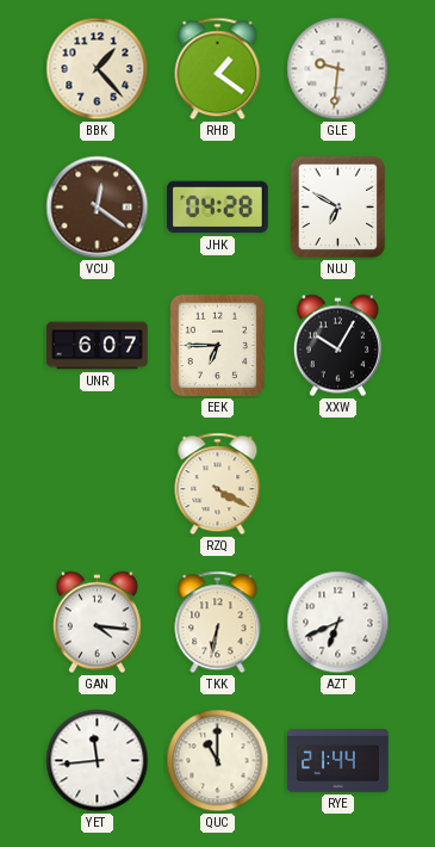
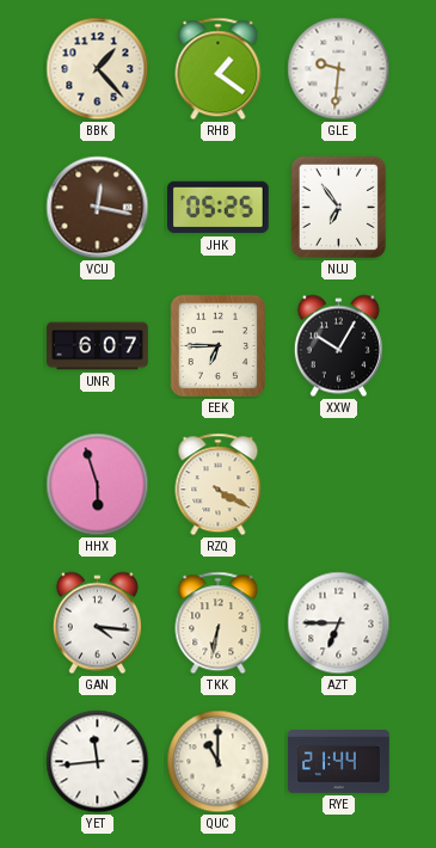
VCU: 12:21 -> 12:17
JHK: 04:28 -> 05:25
NUJ: 6:50 -> 6:54
HHX: none -> 5:57
AZT: 6:41 -> 6:45
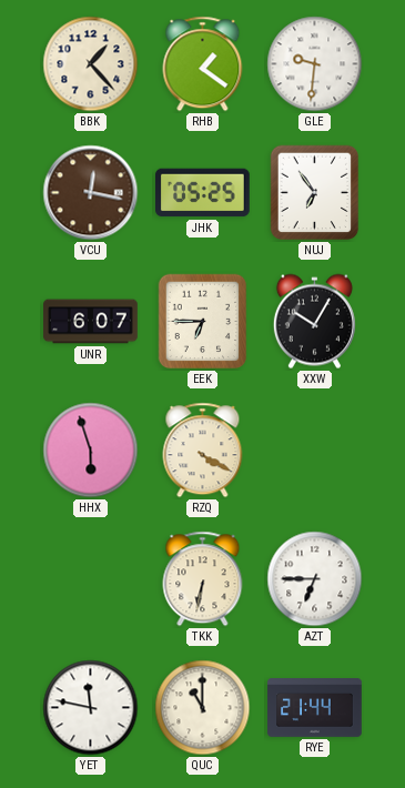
GAN: 4:16 -> none
YET: 11:44 -> 11:47
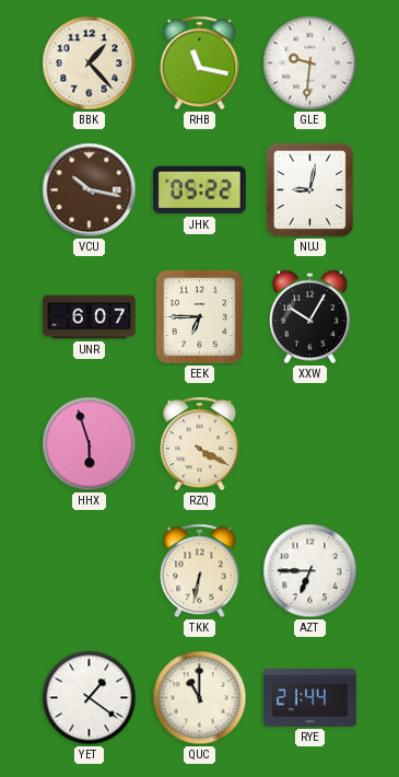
RHB: 1:21 -> 11:17
VCU: 12:17 -> 10:17
JHK: 05:25 -> 05:22
NUJ: 6:54 -> 9:02
YET: 11:47 -> 1:21
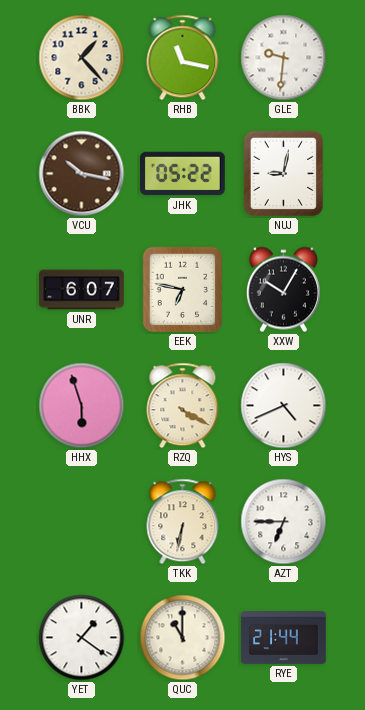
EEK: 6:45 -> 6:47
HYS: none -> 4:41
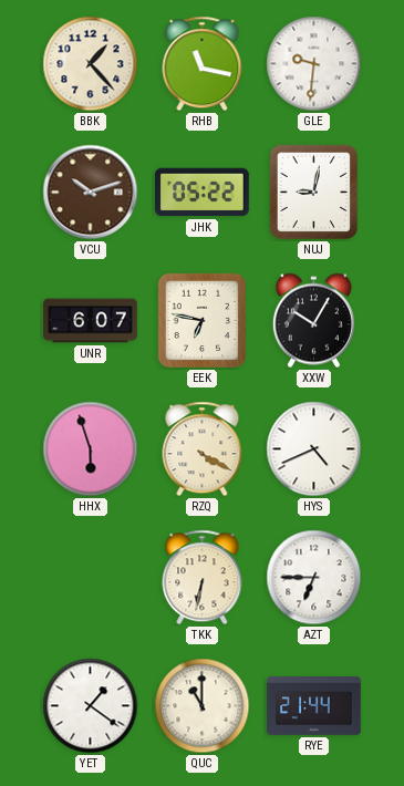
VCU: 10:17 -> 10:12
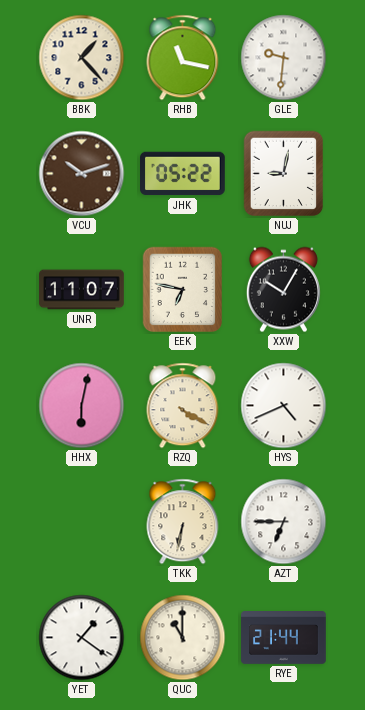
UNR: 6:07 -> 11:07
HHX: 5:57 -> 6:02
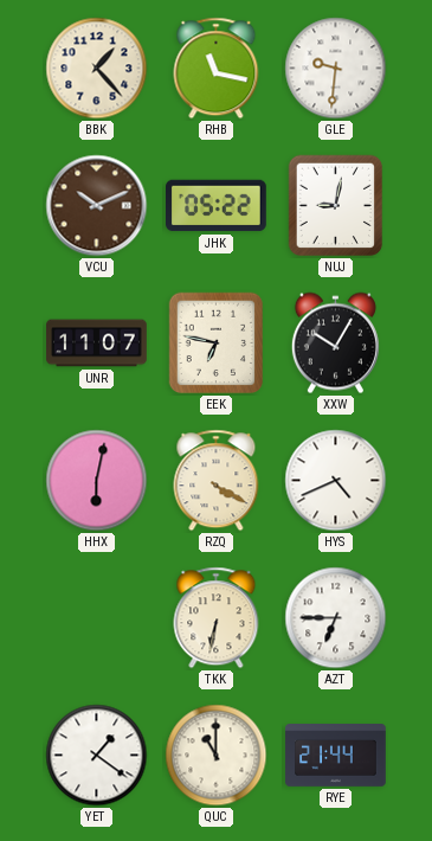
VCU: 10:12 -> 10:11
